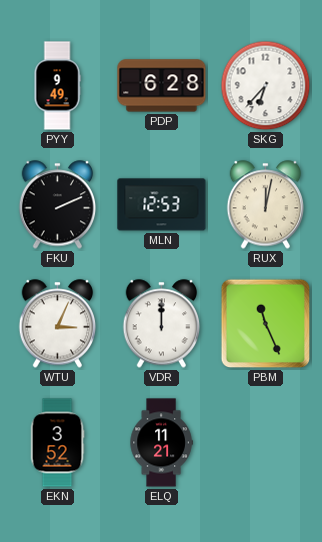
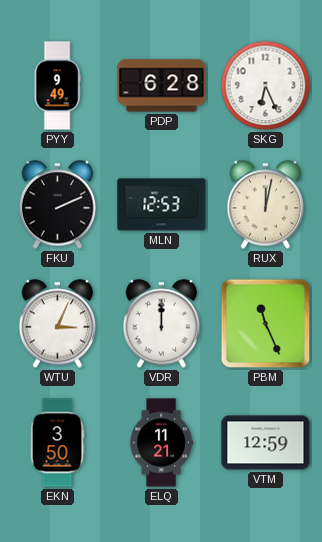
SKG: 6:37 -> 6:26
EKN: 3:52 -> 3:50
VTM: none -> 12:59
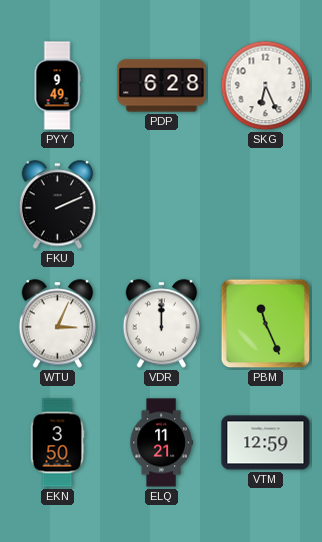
MLN: 12:53 -> none
RUX: 12:02 -> none
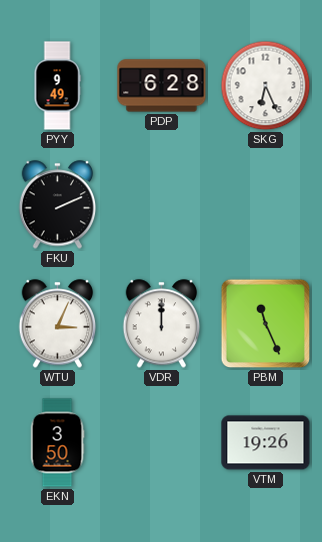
ELQ: 11:21 -> none
VTM: 12:59 -> 19:26
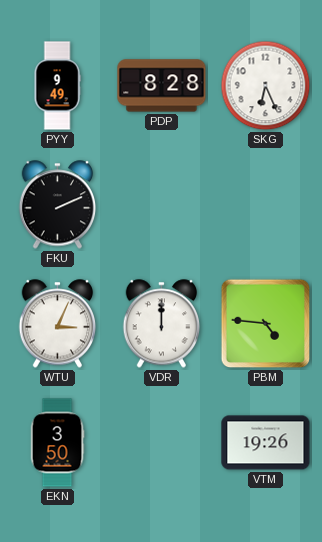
PDP: 6:28 -> 8:28
PBM: 11:26 -> 4:46
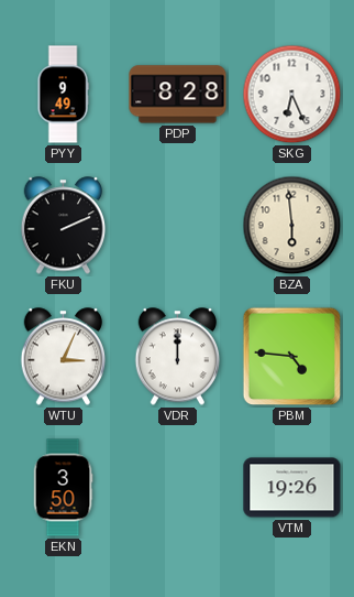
BZA: none -> 5:59
